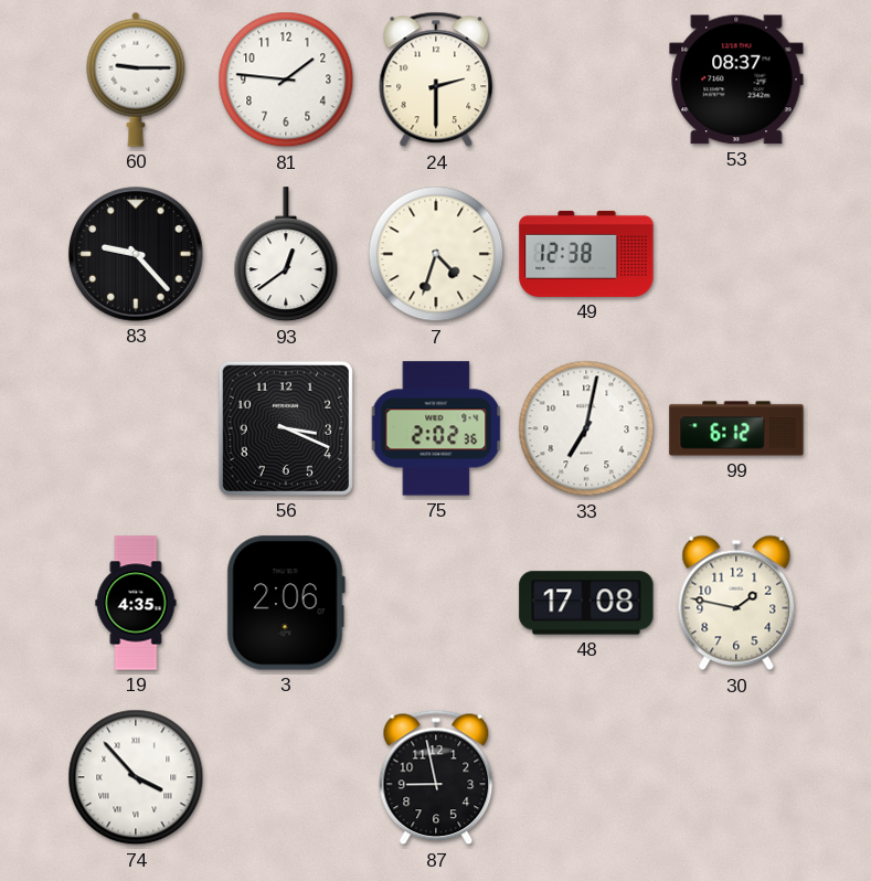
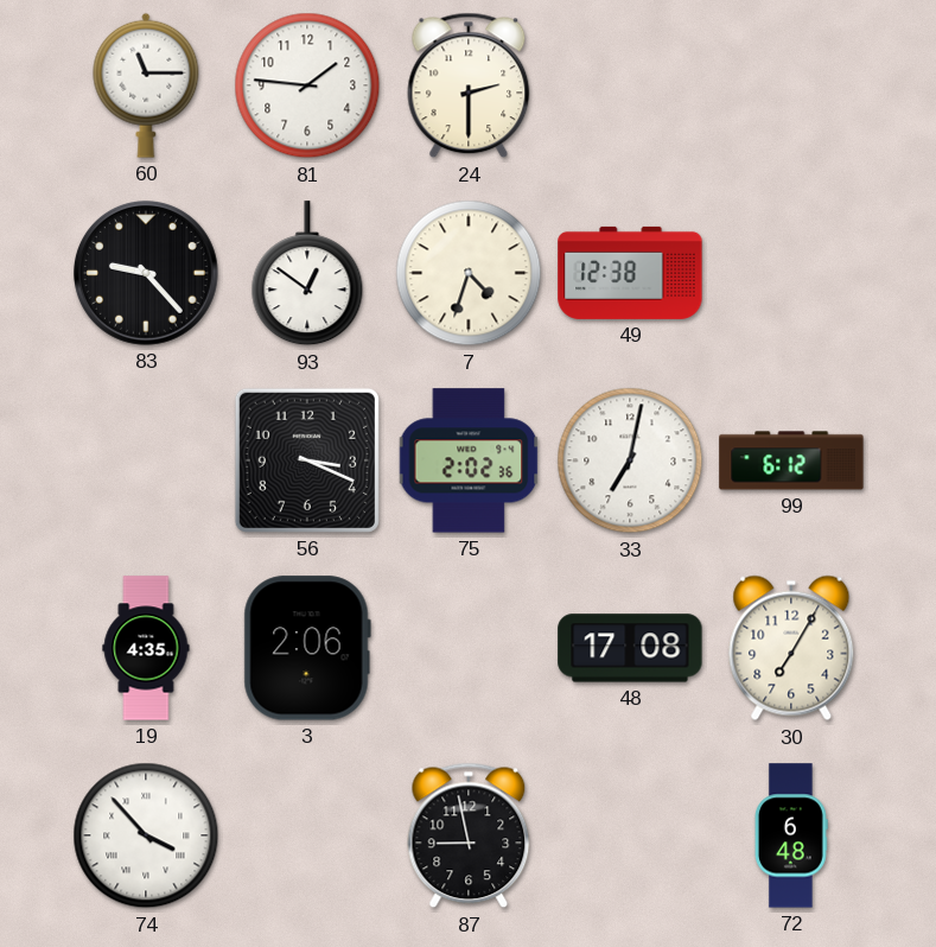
60: 9:15 -> 11:15
53: 08:37 -> none
93: 12:39 -> 12:51
30: 1:47 -> 7:05
72: none -> 6:48
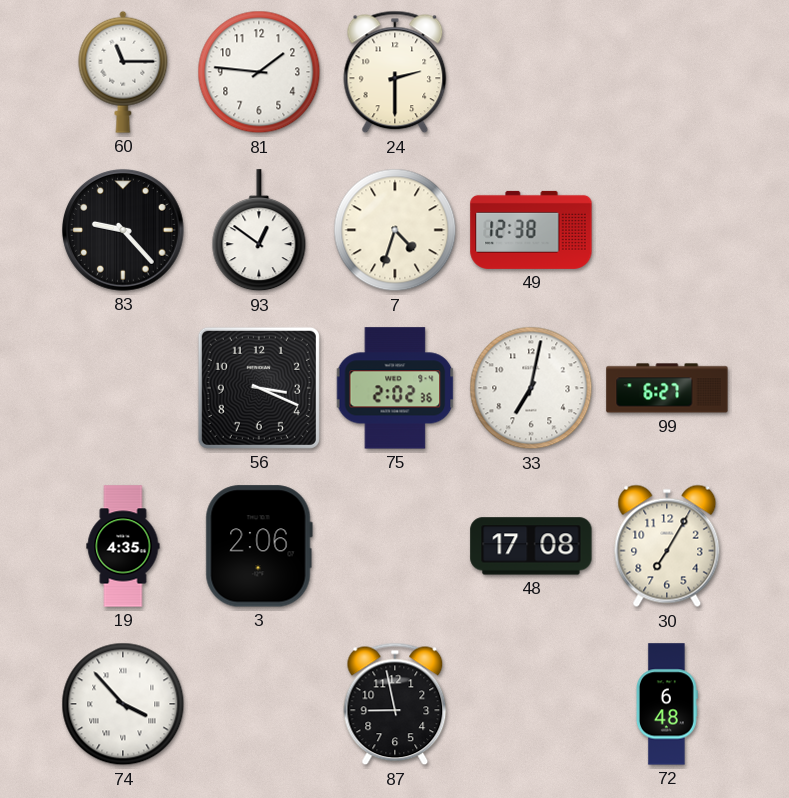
99: 6:12 -> 6:27
